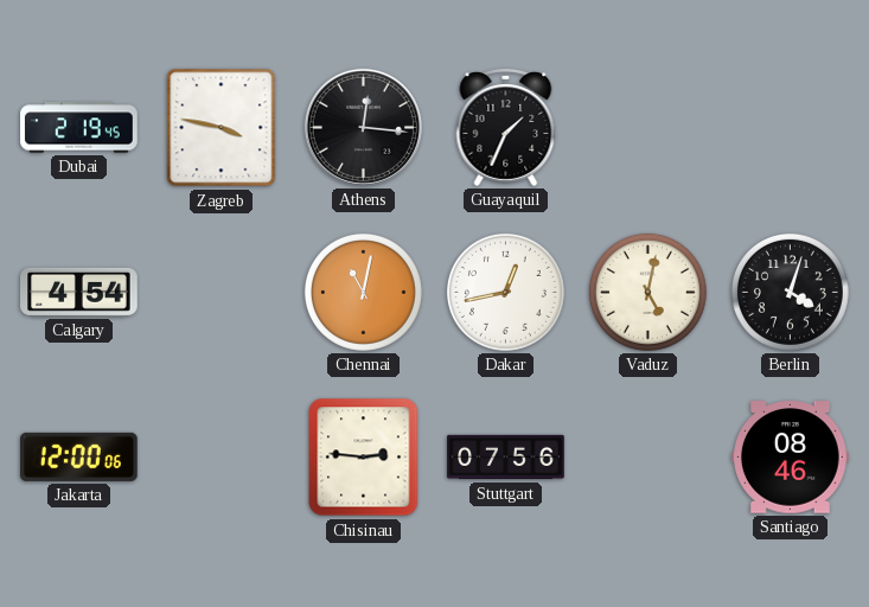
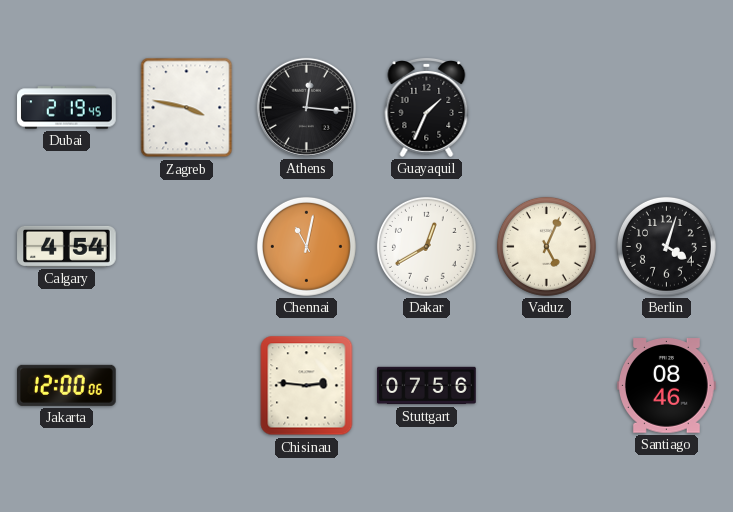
Dakar: 12:43 -> 12:40
Vaduz: 5:02 -> 5:04
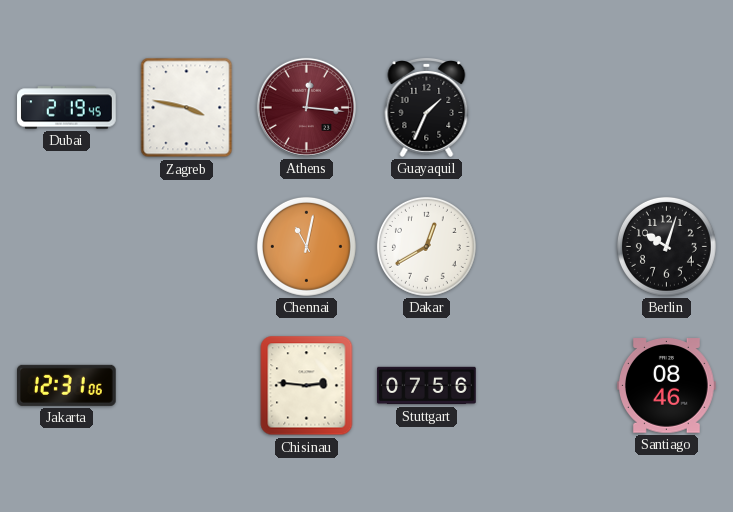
Athens dial: black -> burgundy
Calgary: 4:54 -> none
Vaduz: 5:04 -> none
Berlin: 4:03 -> 10:03
Jakarta: 12:00 -> 12:31
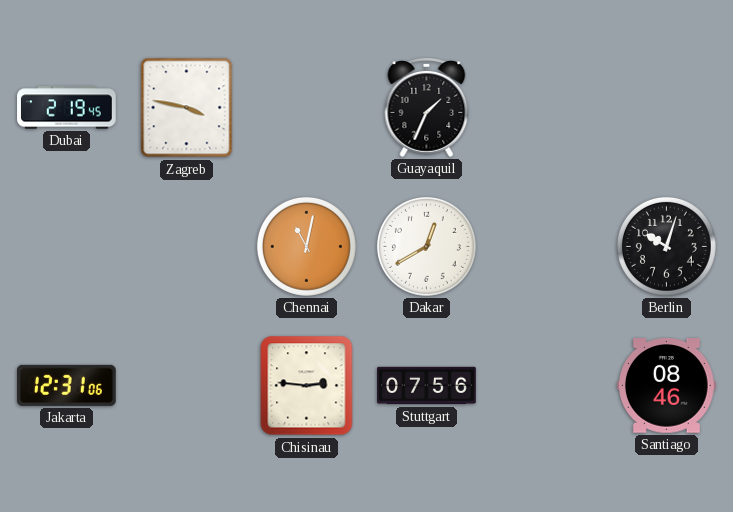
Athens: 12:16 -> none
